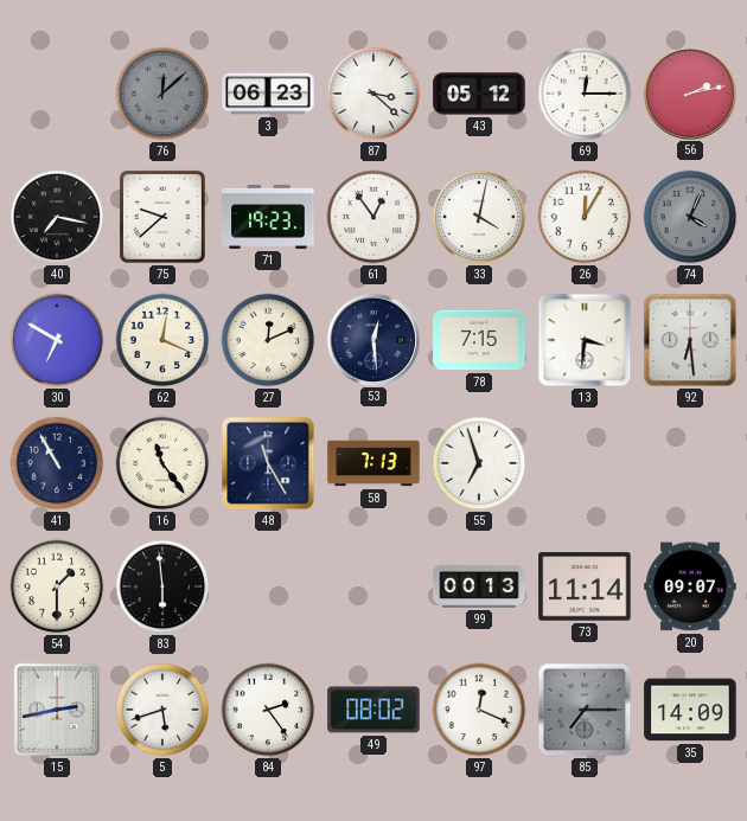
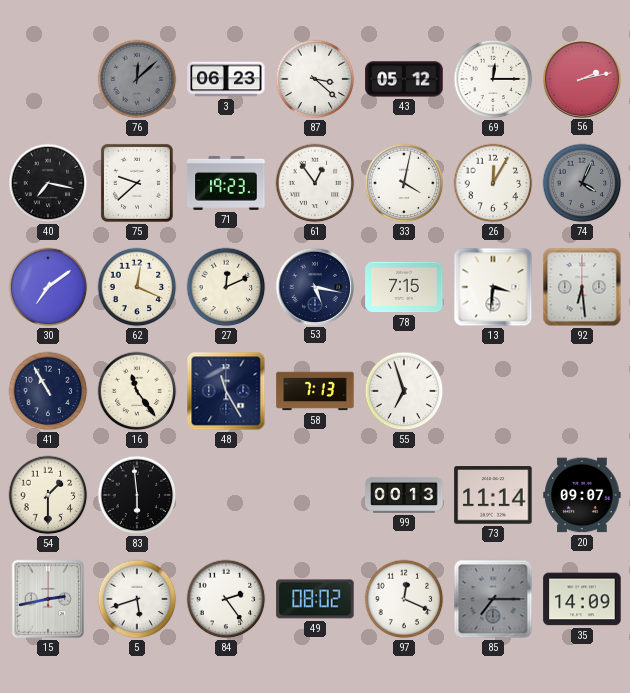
30: 6:50 -> 7:09
53: 12:29 -> 5:17
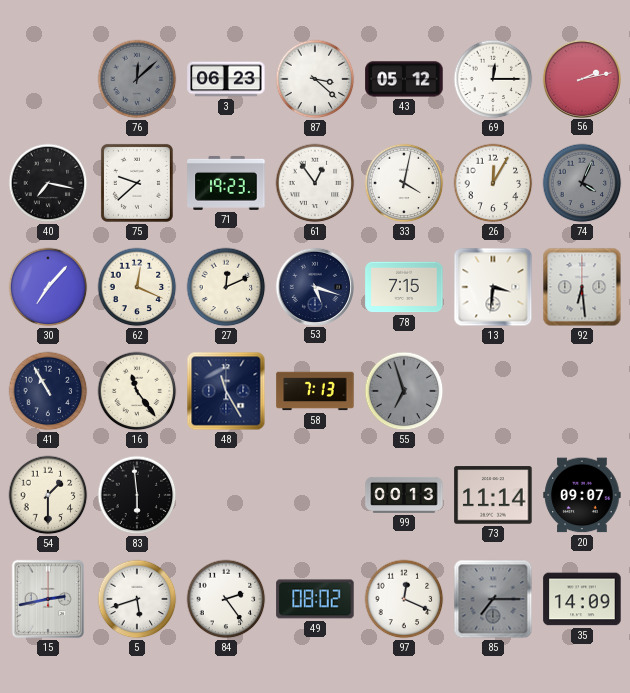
30: 7:09 -> 7:07
53: 5:17 -> 5:18
55 dial: white -> grey
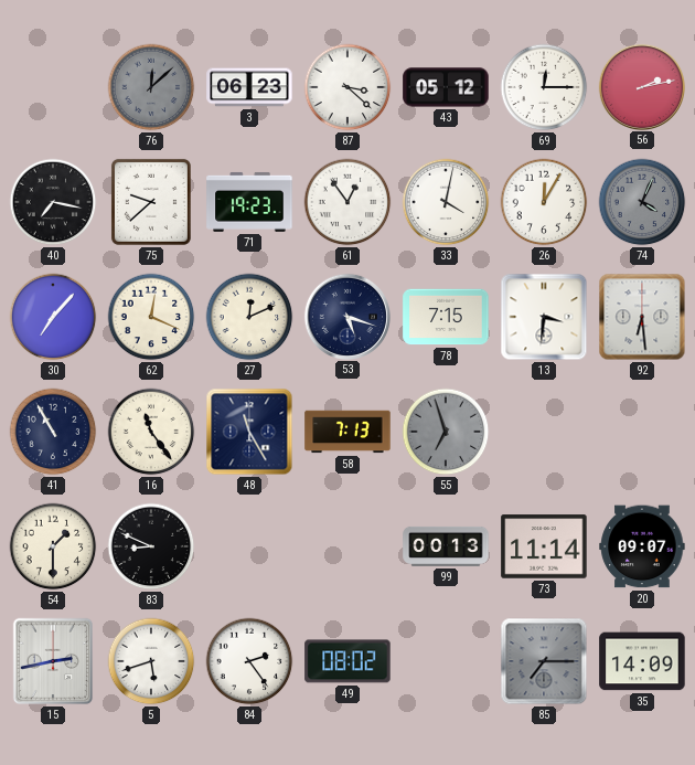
83: 5:59 -> 8:49
97: 12:19 -> none
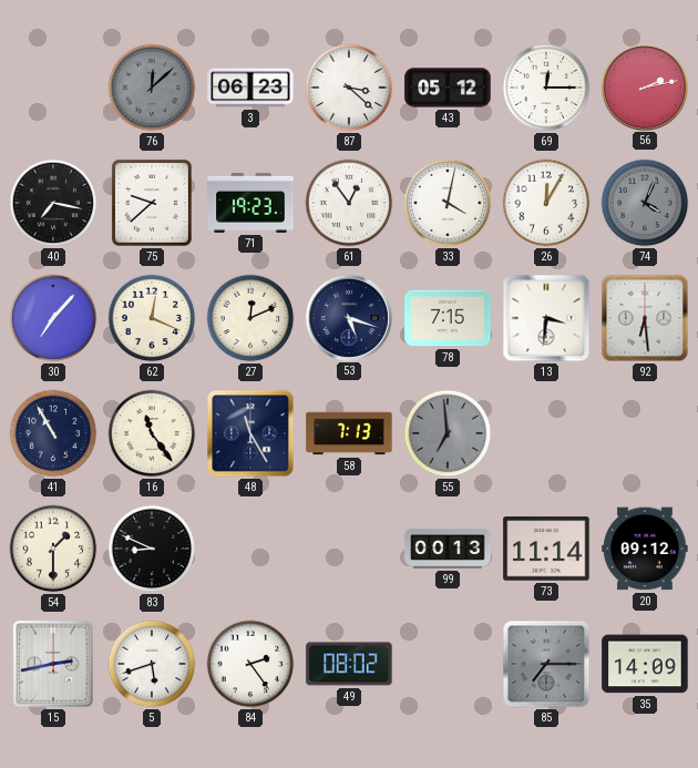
55: 6:57 -> 6:59
20: 09:07 -> 09:12
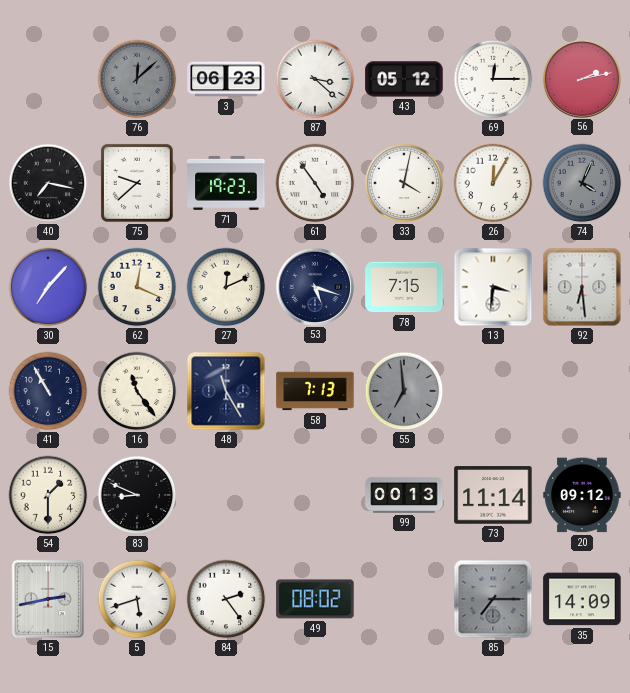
61: 12:54 -> 4:54
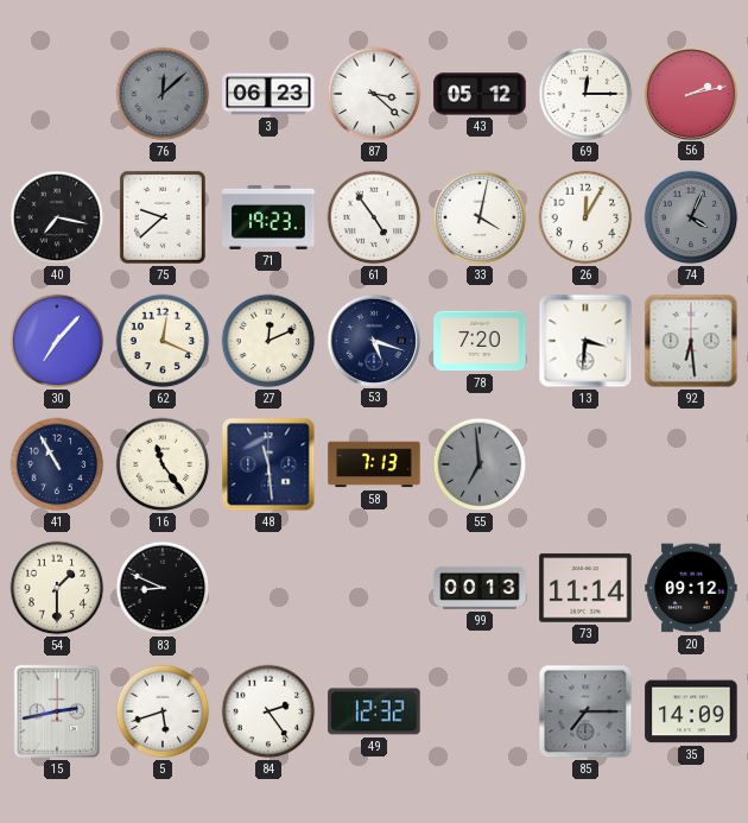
78: 7:15 -> 7:20
48: 11:25 -> 11:29
49: 08:02 -> 12:32
